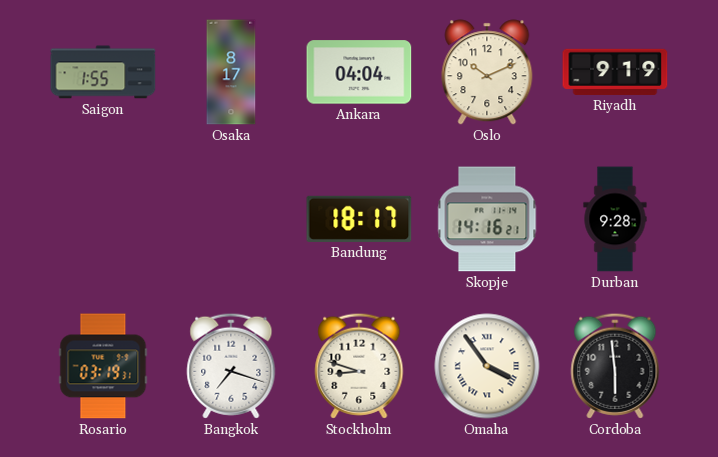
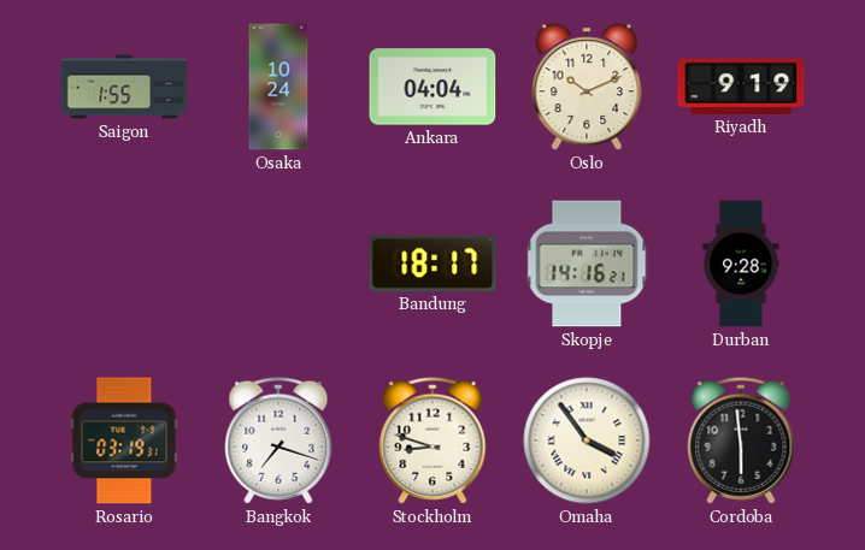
Osaka: 8:17 -> 10:24
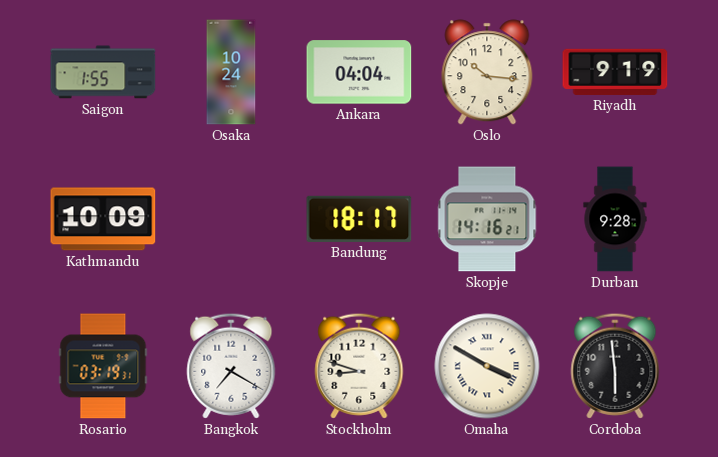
Oslo: 10:11 -> 10:16
Kathmandu: none -> 10:09
Bangkok: 7:18 -> 7:20
Omaha: 3:54 -> 3:50
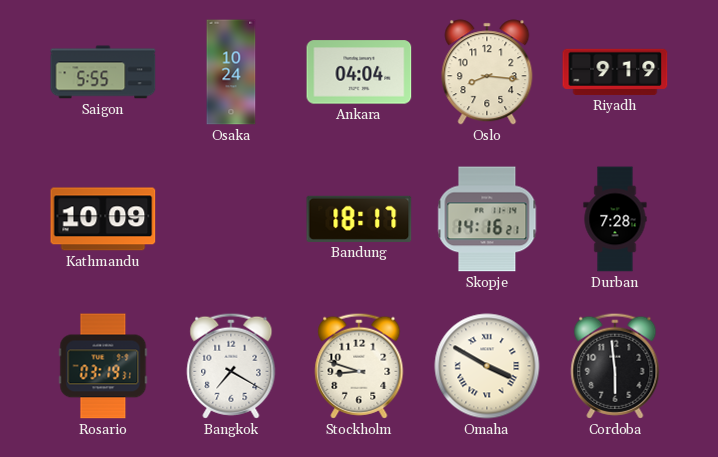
Saigon: 1:55 -> 5:55
Oslo: 10:16 -> 8:16
Durban: 9:28 -> 7:28
